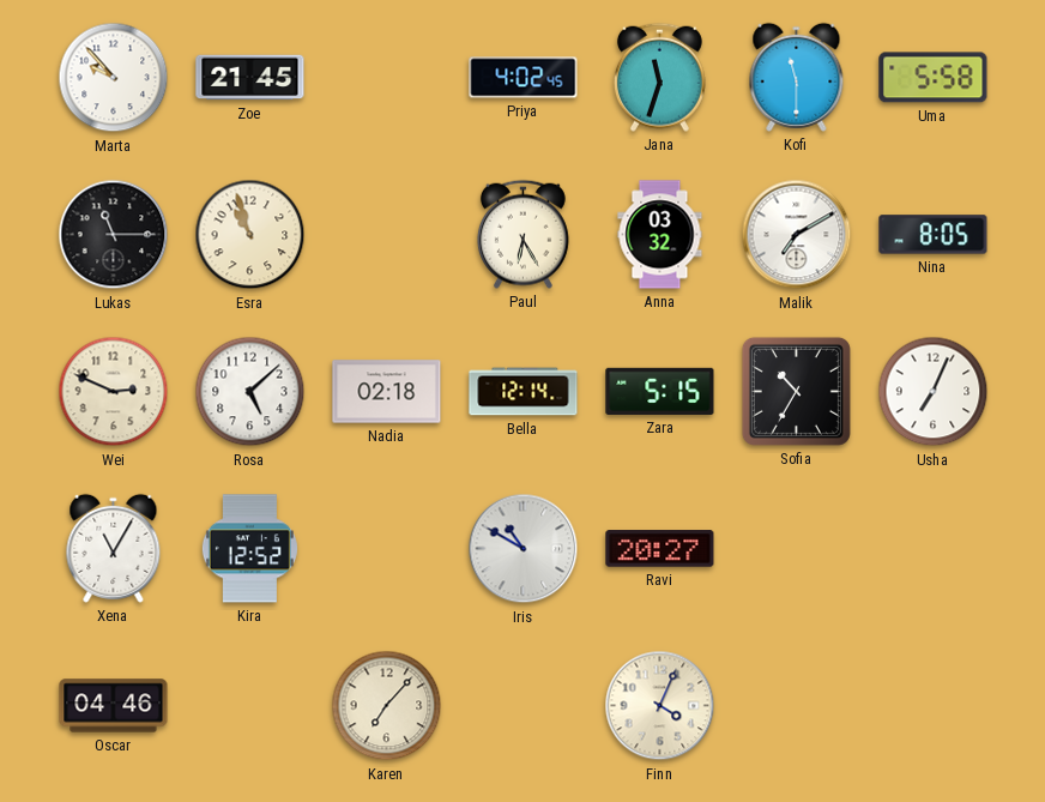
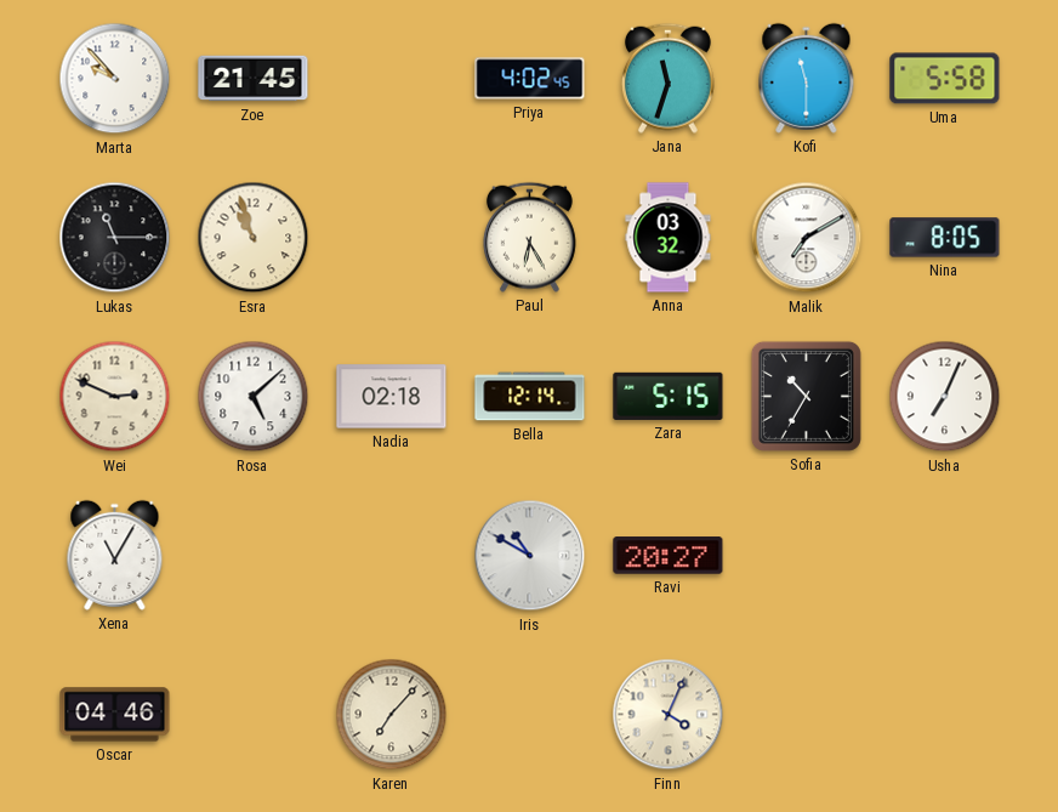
Kira: 12:52 -> none
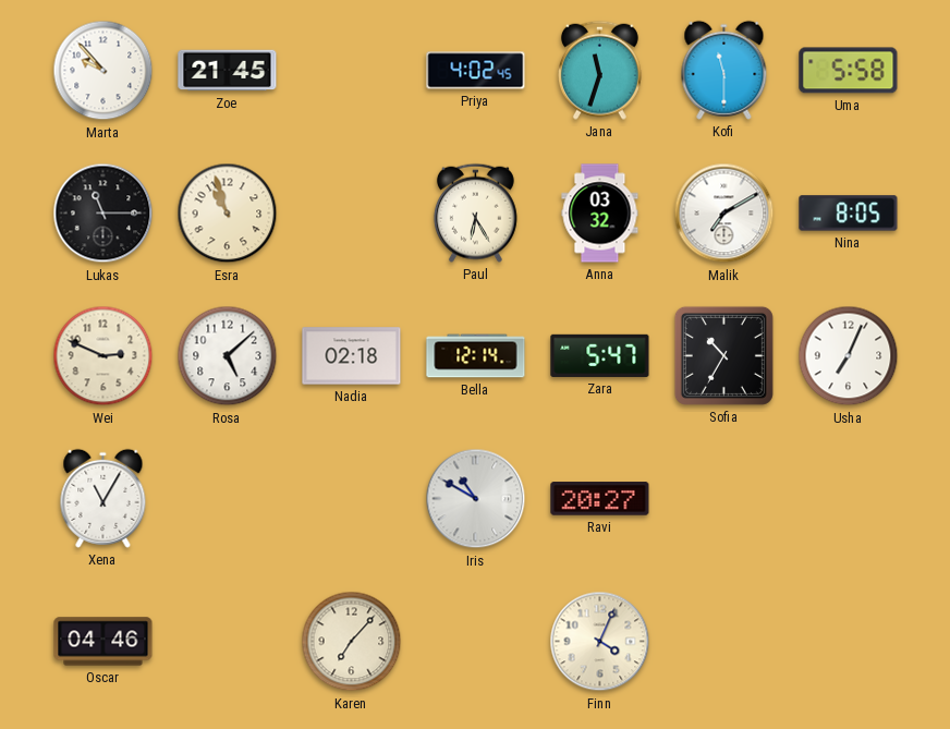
Zara: 5:15 -> 5:47
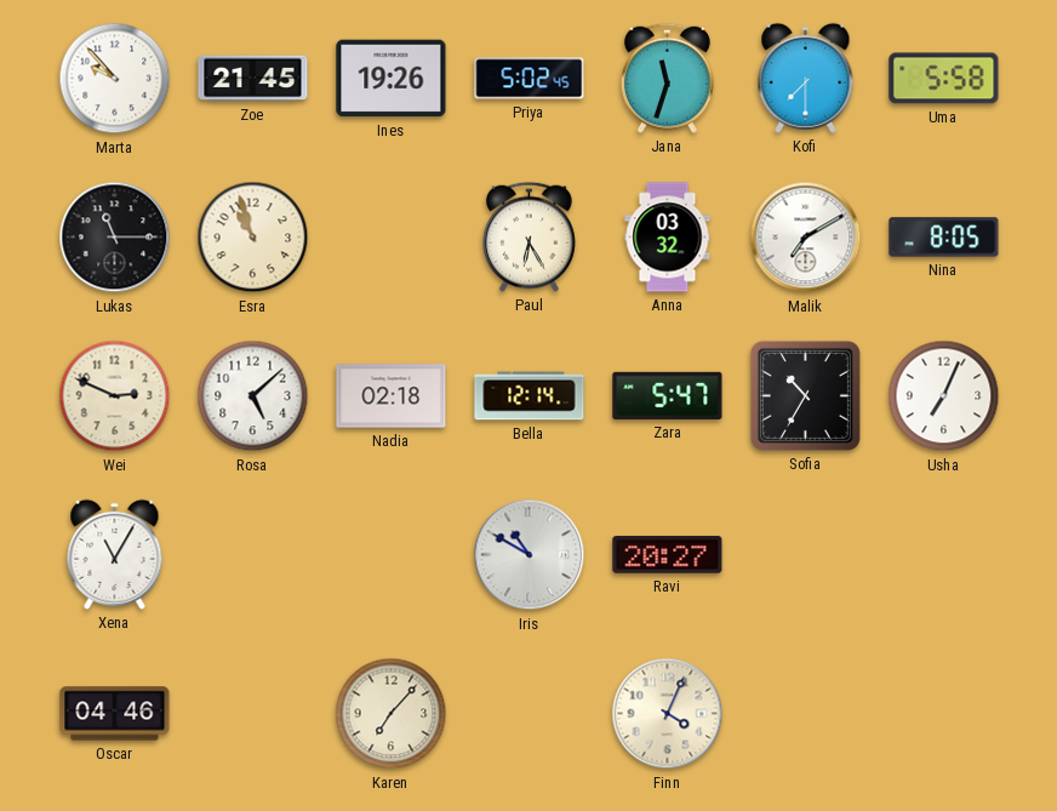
Ines: none -> 19:26
Priya: 4:02 -> 5:02
Kofi: 11:30 -> 7:30
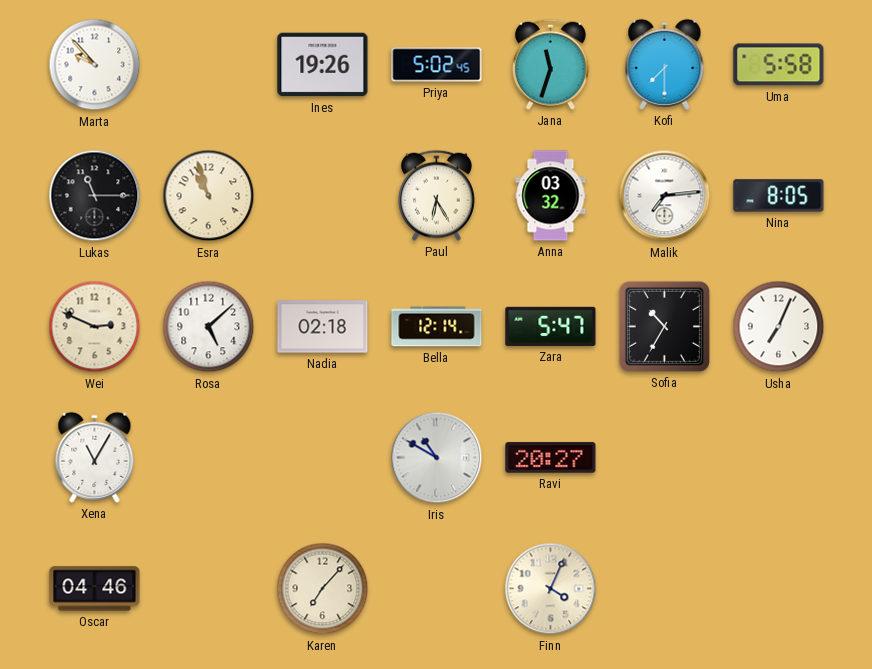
Zoe: 21:45 -> none
Malik: 7:10 -> 7:14
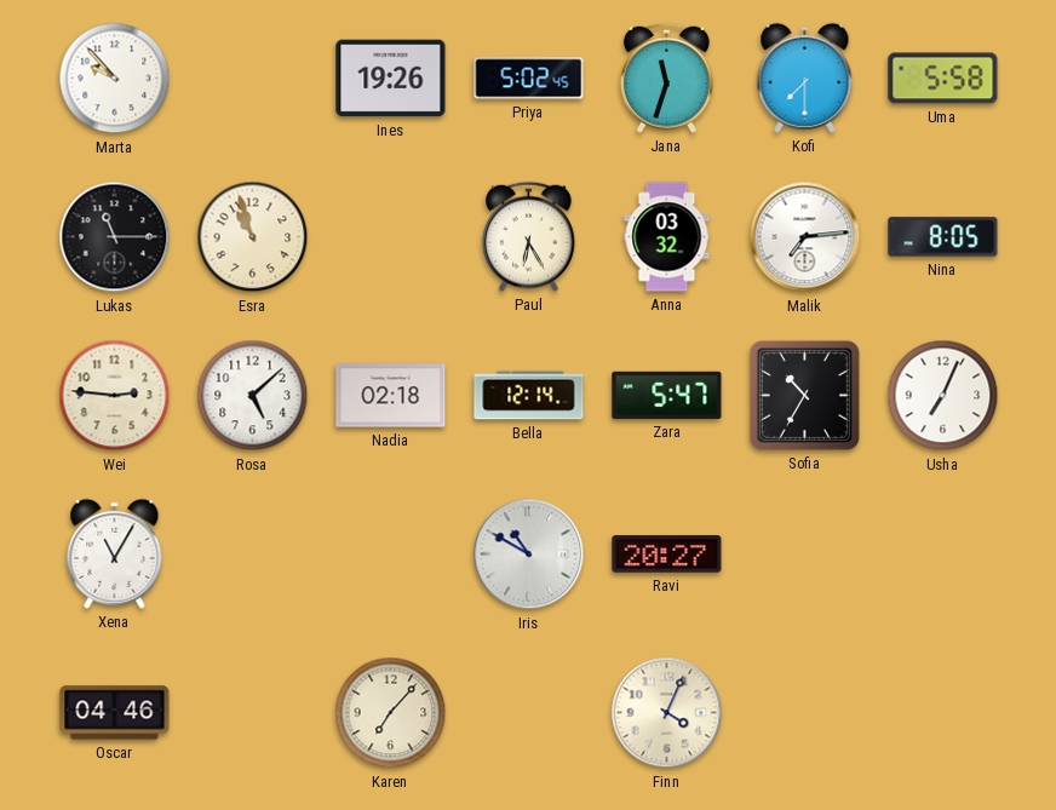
Wei: 2:49 -> 2:46
